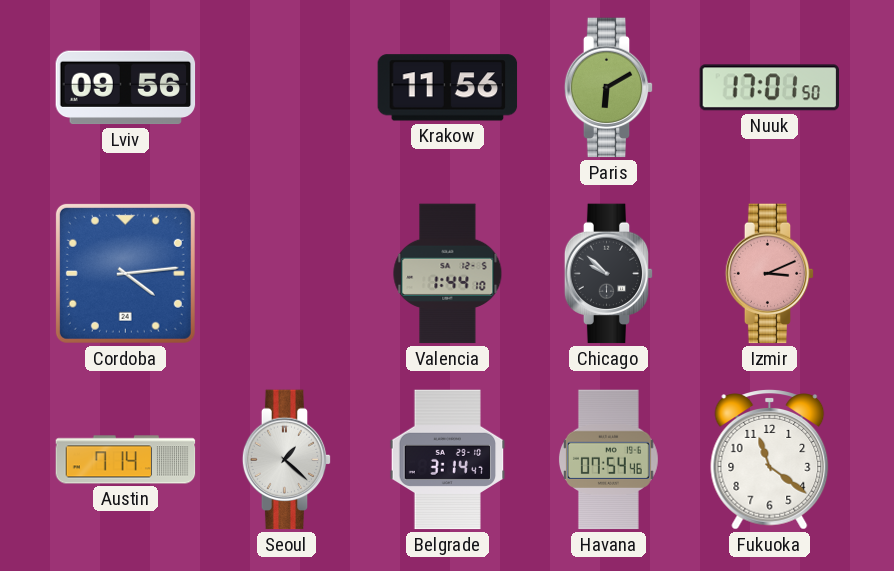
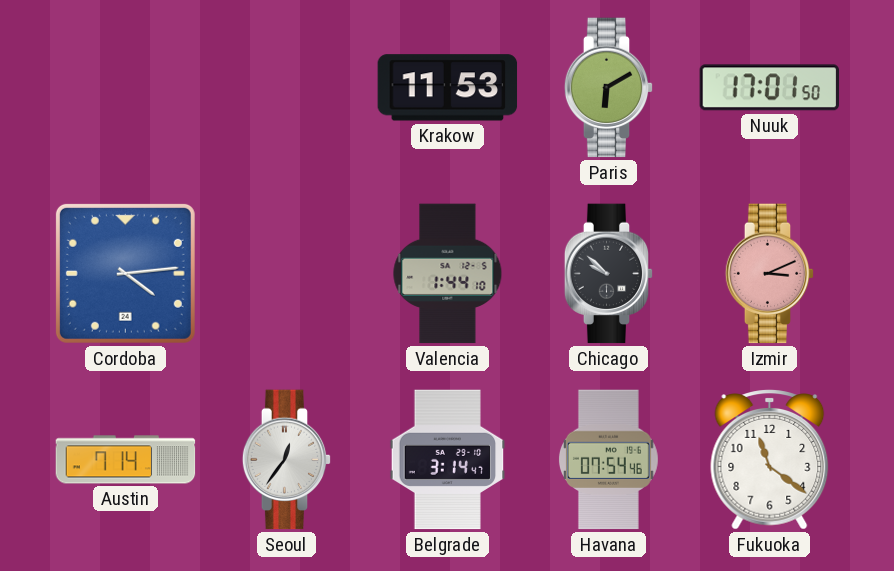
Lviv: 09:56 -> none
Krakow: 11:56 -> 11:53
Seoul: 1:22 -> 12:36
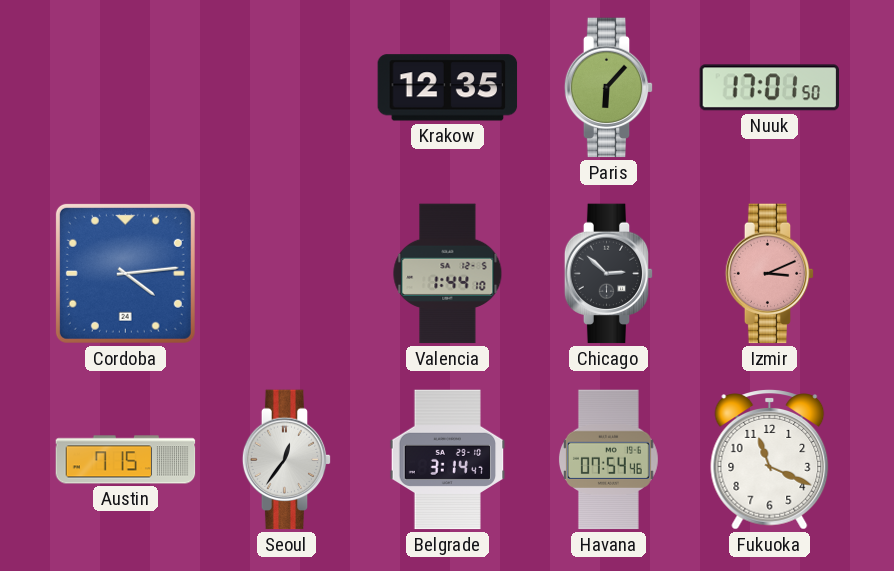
Krakow: 11:53 -> 12:35
Paris: 6:10 -> 6:07
Chicago: 9:52 -> 2:52
Austin: 7:14 -> 7:15
Fukuoka: 11:21 -> 11:19
